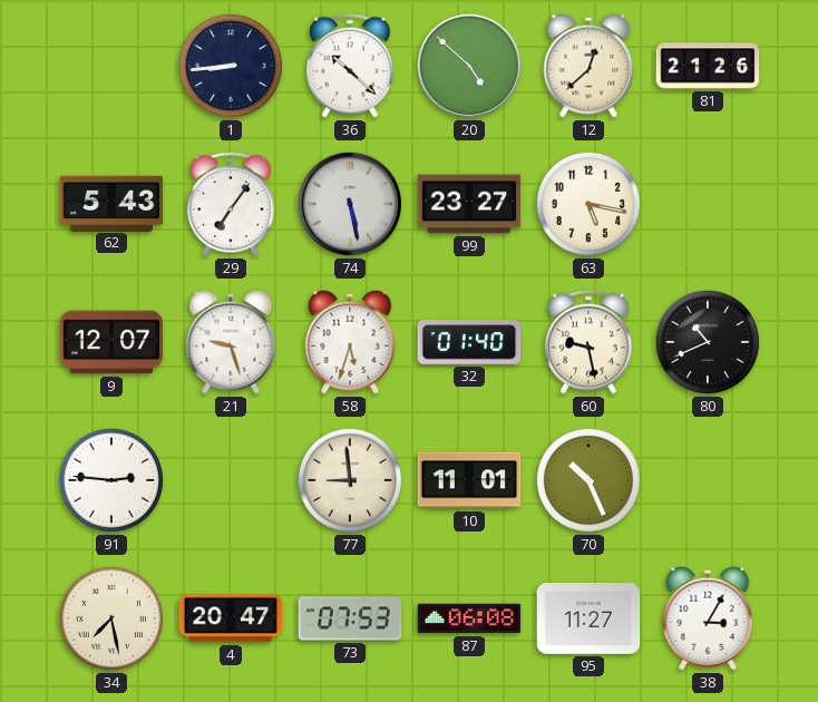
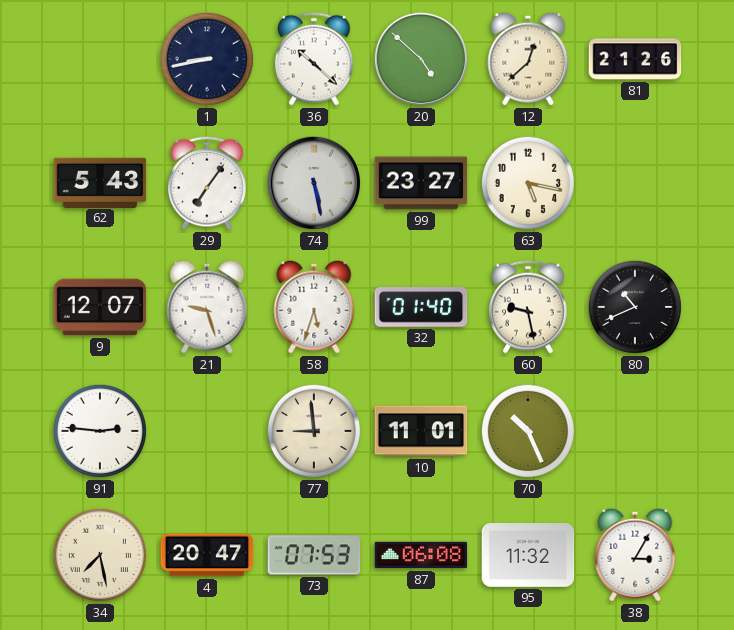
1: 8:44 -> 8:43
95: 11:27 -> 11:32
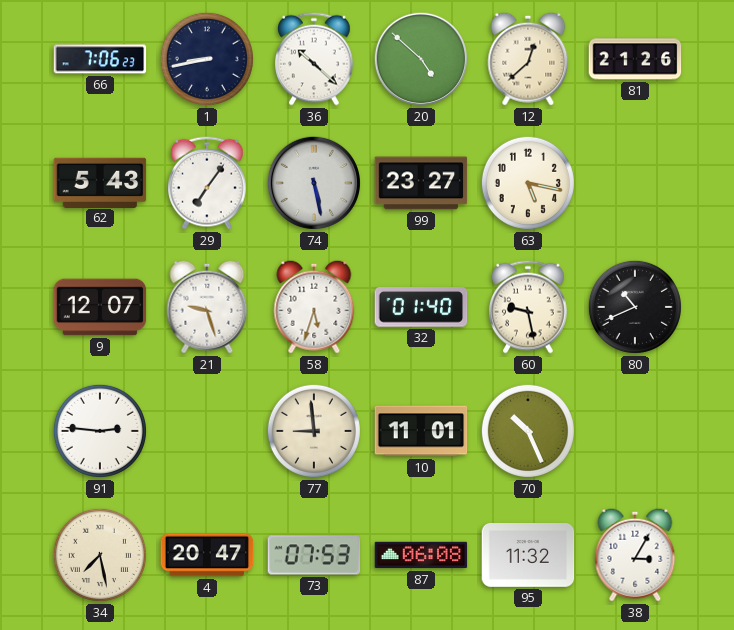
66: none -> 7:06
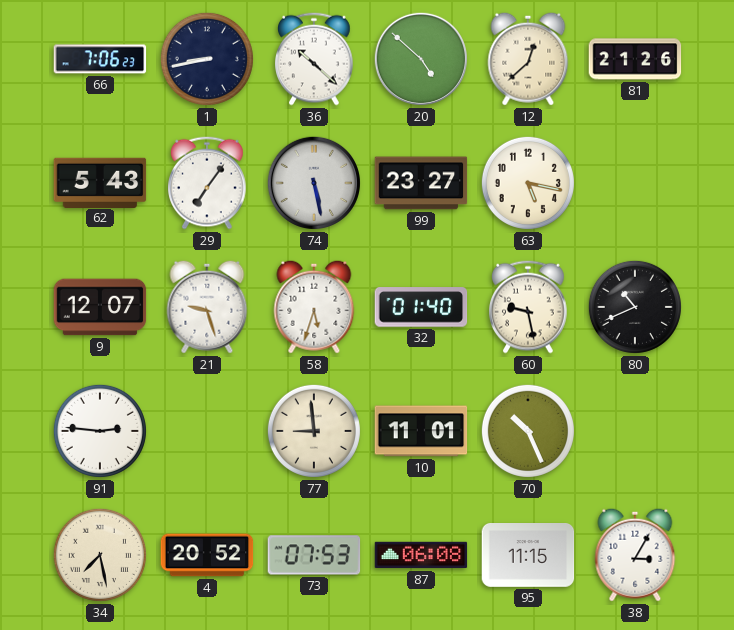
4: 20:47 -> 20:52
95: 11:32 -> 11:15
